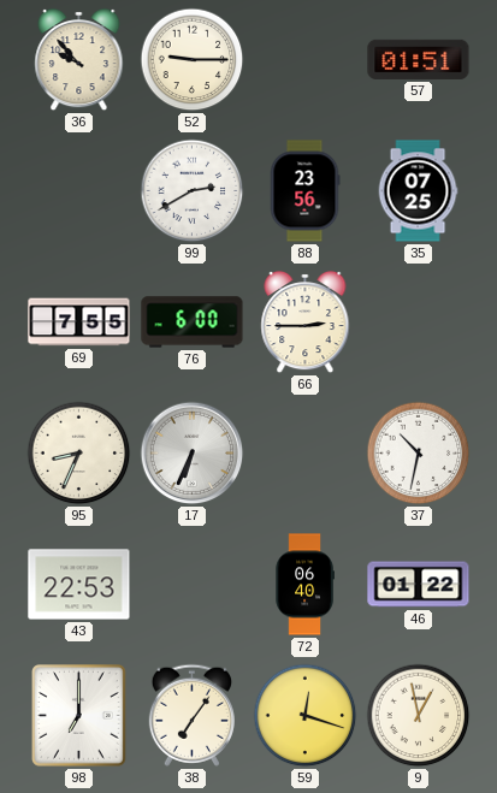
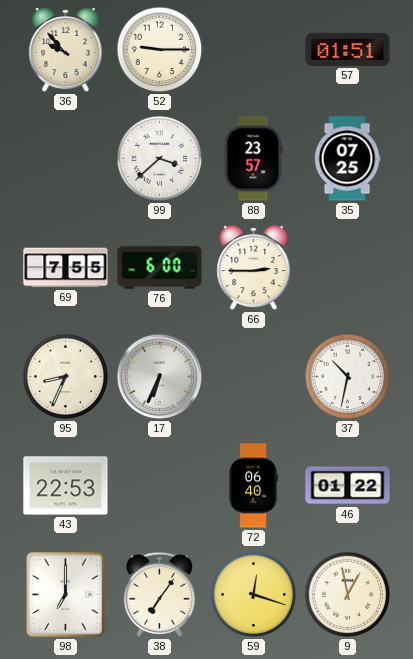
99: 2:40 -> 3:38
88: 23:56 -> 23:57
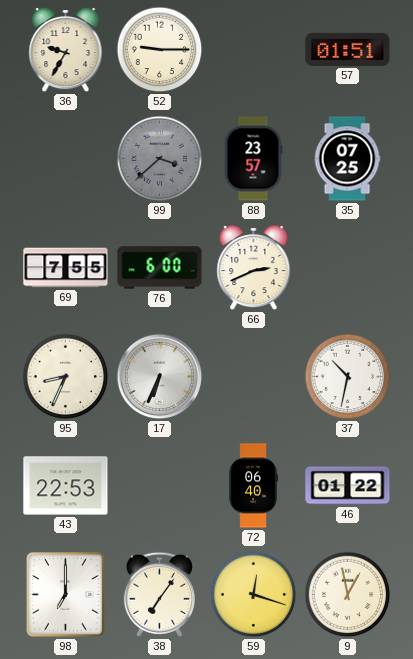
36: 9:53 -> 9:35
99 dial: white -> grey
66: 2:45 -> 2:41
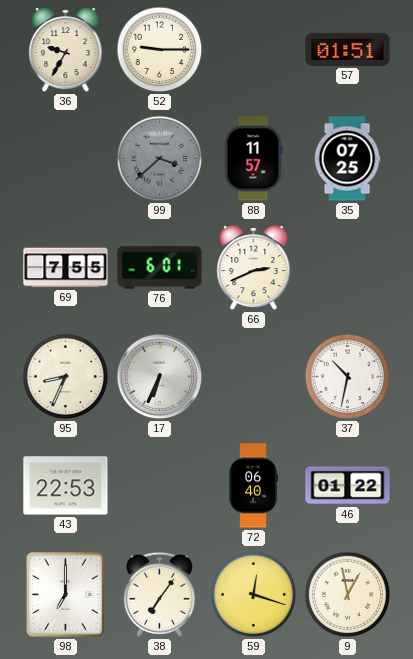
88: 23:57 -> 11:57
76: 6:00 -> 6:01
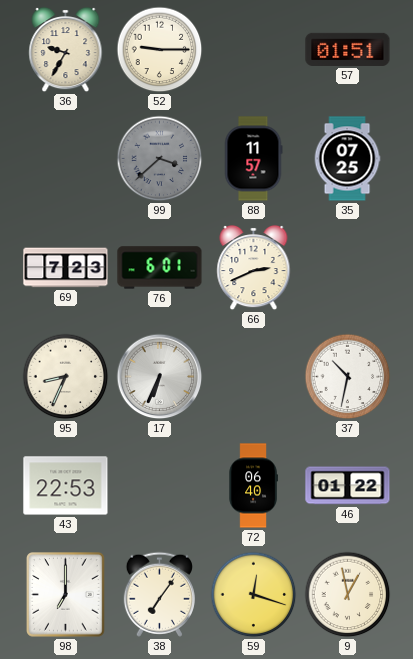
69: 7:55 -> 7:23
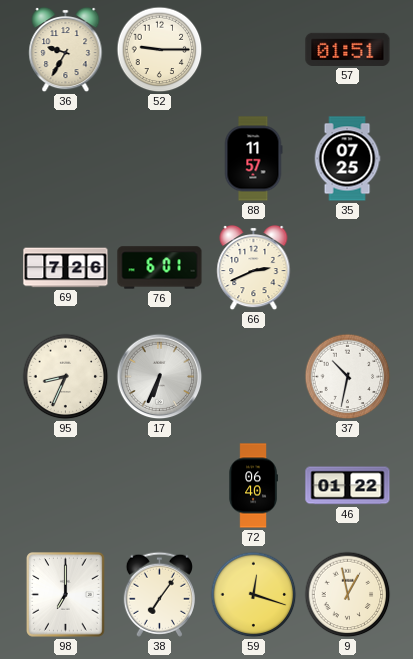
99: 3:38 -> none
69: 7:23 -> 7:26
43: 22:53 -> none
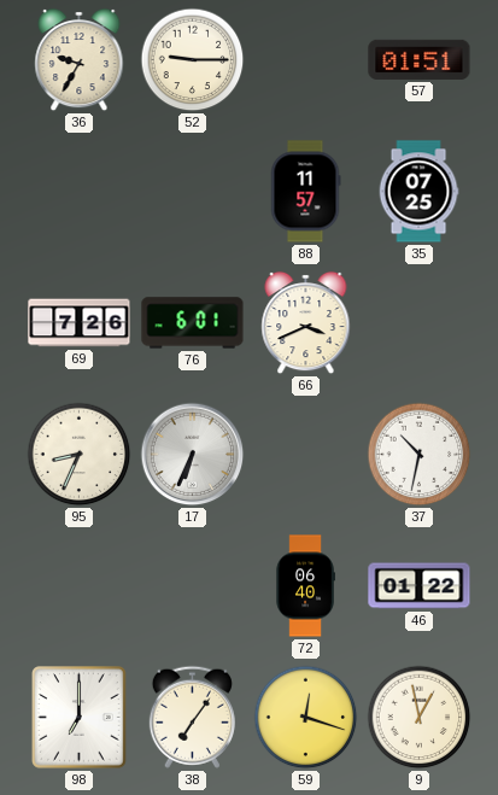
66: 2:41 -> 3:41
